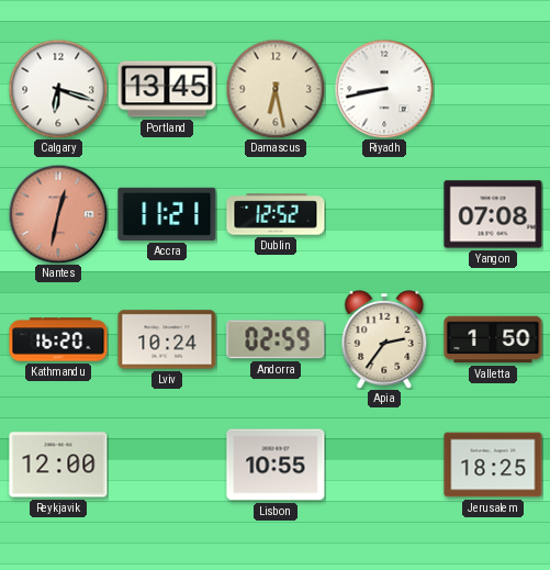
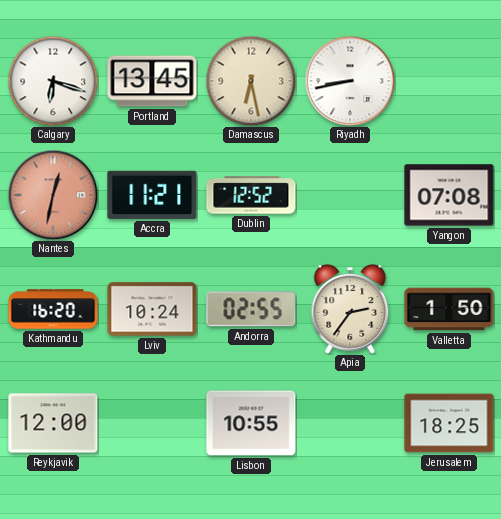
Andorra: 02:59 -> 02:55
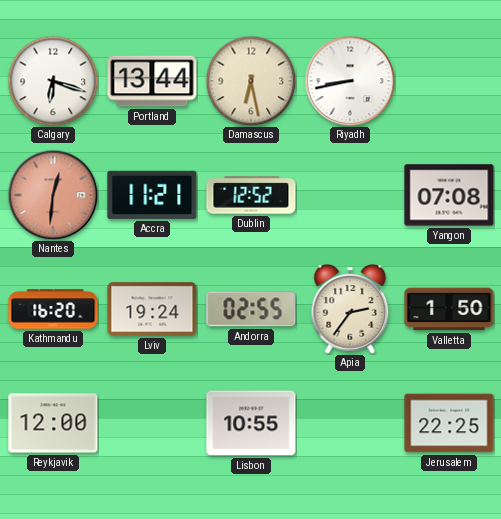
Portland: 13:45 -> 13:44
Nantes: 12:32 -> 12:31
Lviv: 10:24 -> 19:24
Jerusalem: 18:25 -> 22:25
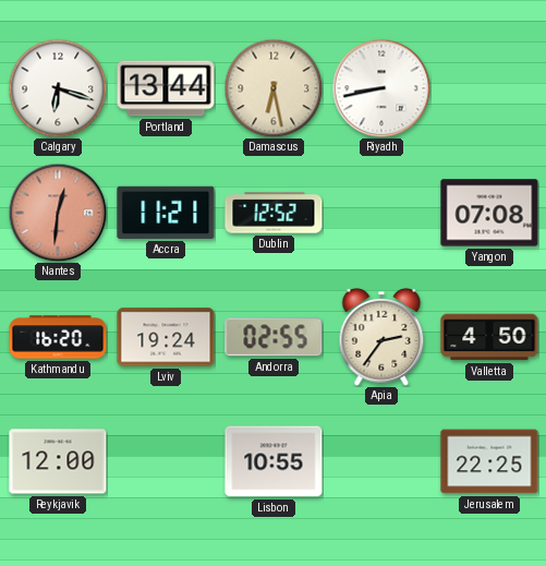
Valletta: 1:50 -> 4:50
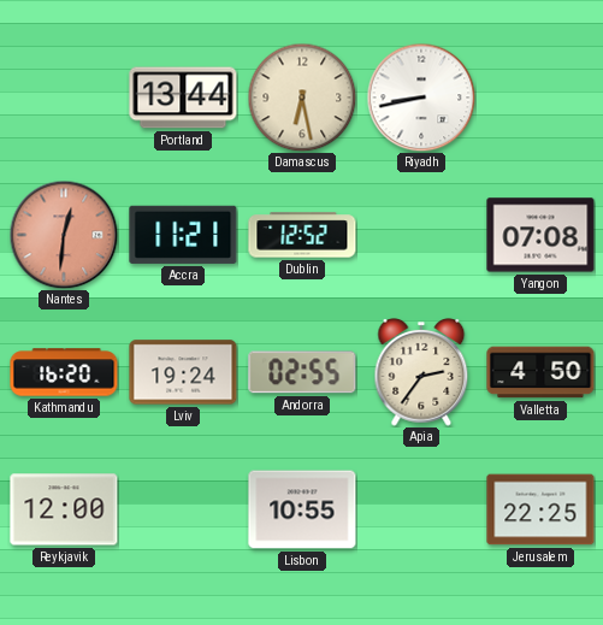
Calgary: 6:18 -> none
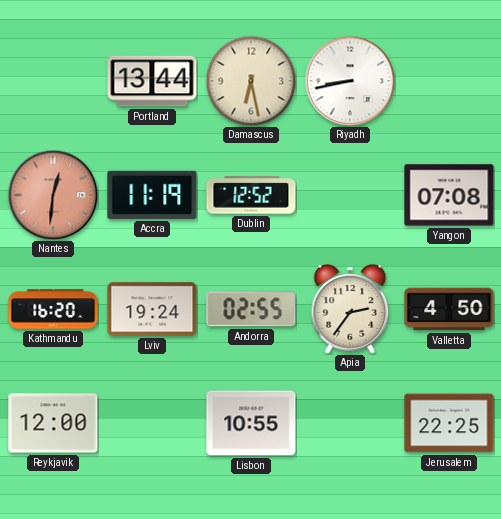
Accra: 11:21 -> 11:19
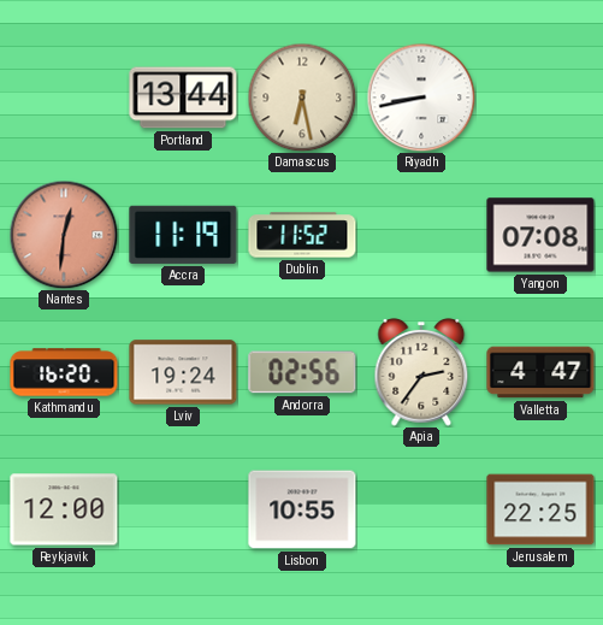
Dublin: 12:52 -> 11:52
Andorra: 02:55 -> 02:56
Valletta: 4:50 -> 4:47
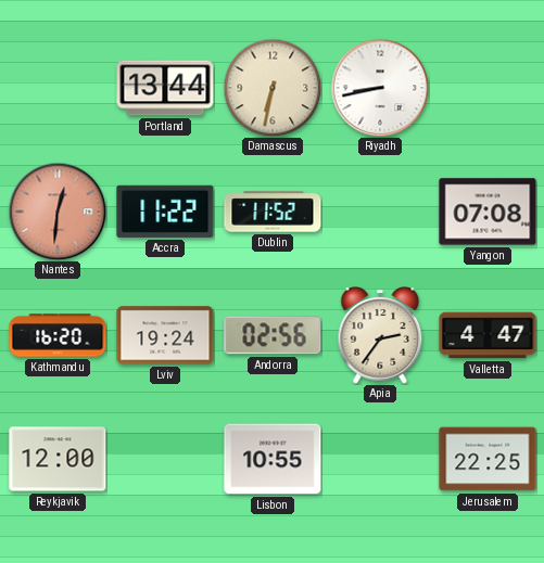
Damascus: 6:28 -> 6:32
Accra: 11:19 -> 11:22
